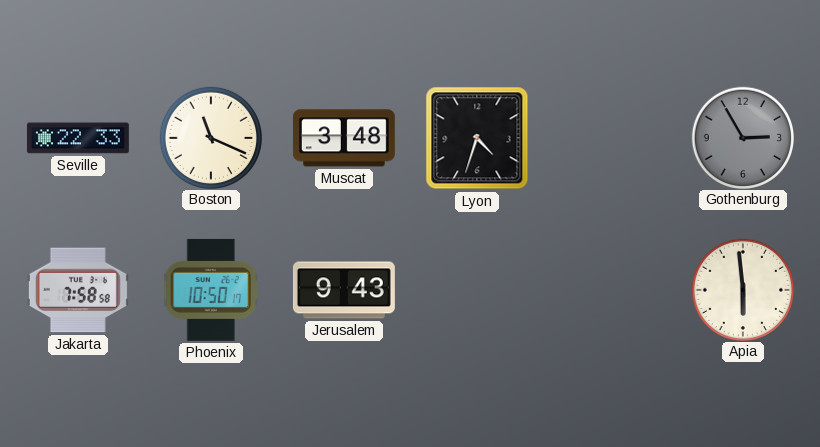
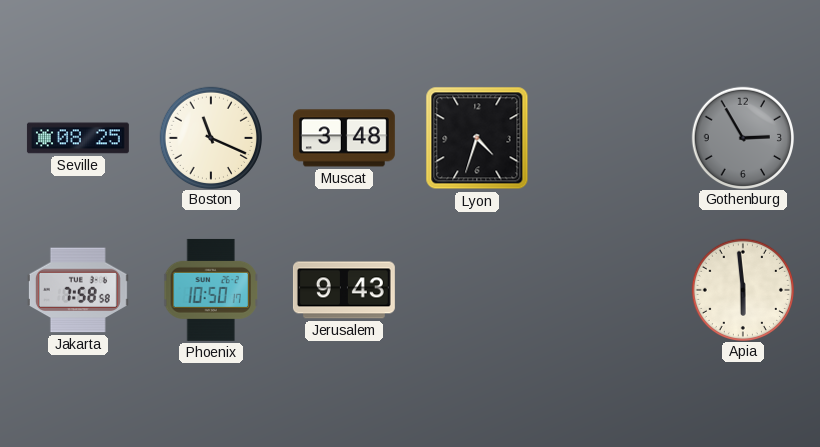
Seville: 22:33 -> 08:25
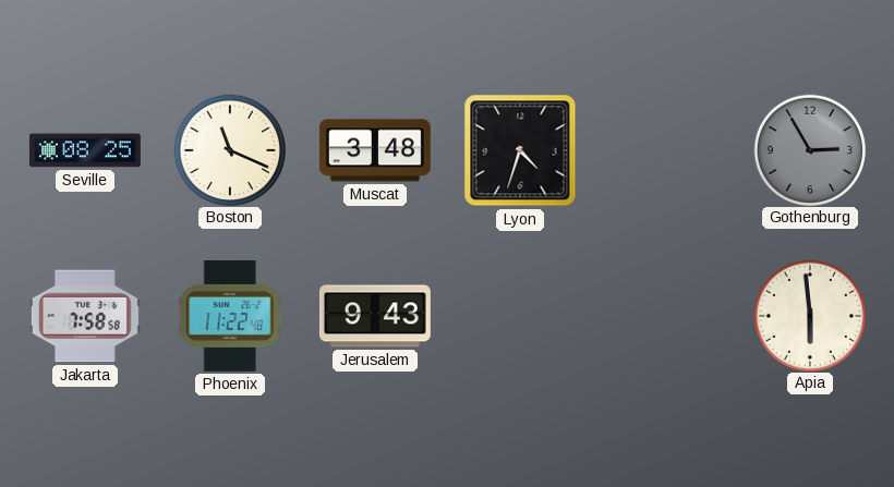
Phoenix: 10:50 -> 11:22
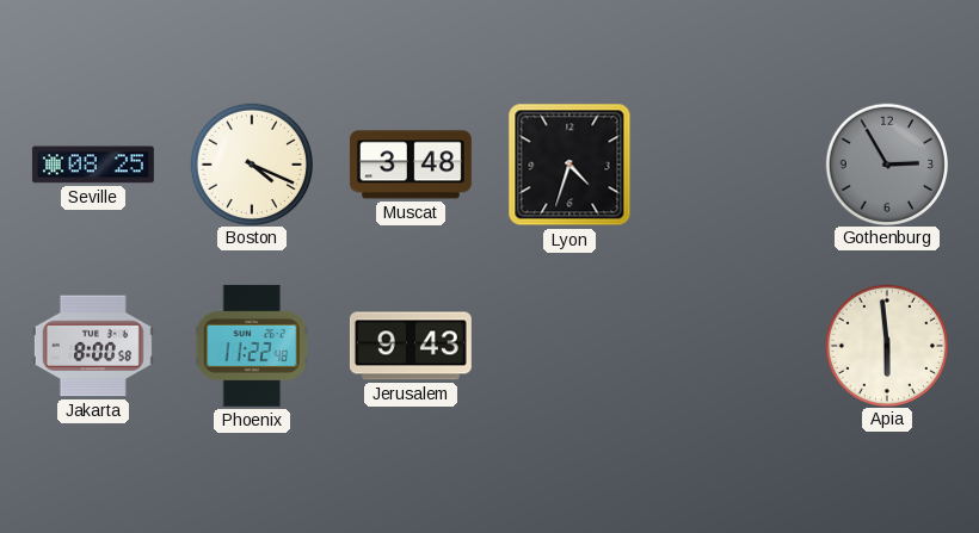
Boston: 11:19 -> 4:19
Jakarta: 7:58 -> 8:00
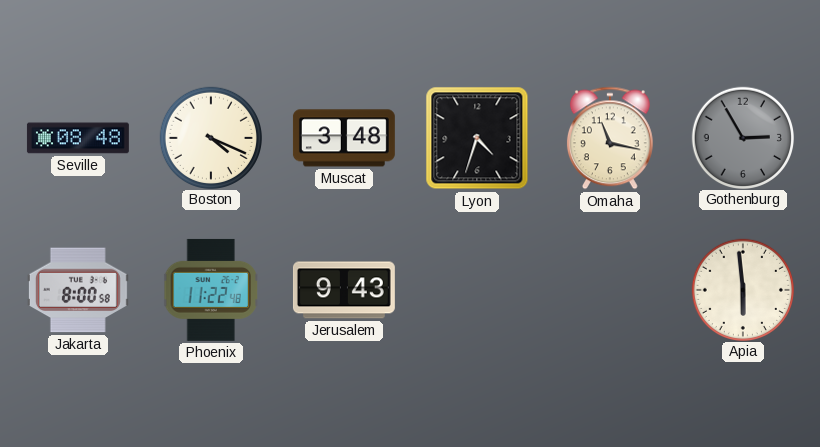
Seville: 08:25 -> 08:48
Omaha: none -> 11:17
